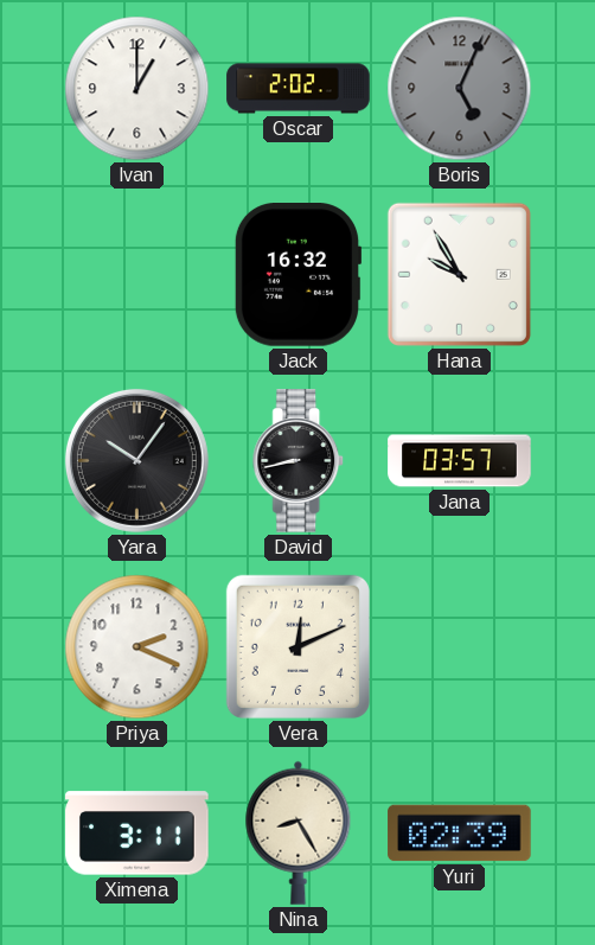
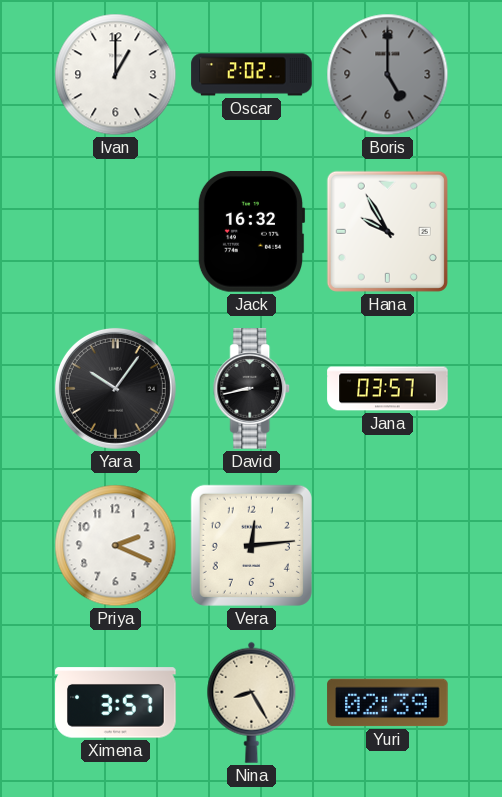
Boris: 5:04 -> 5:00
Vera: 12:11 -> 12:14
Ximena: 3:11 -> 3:57
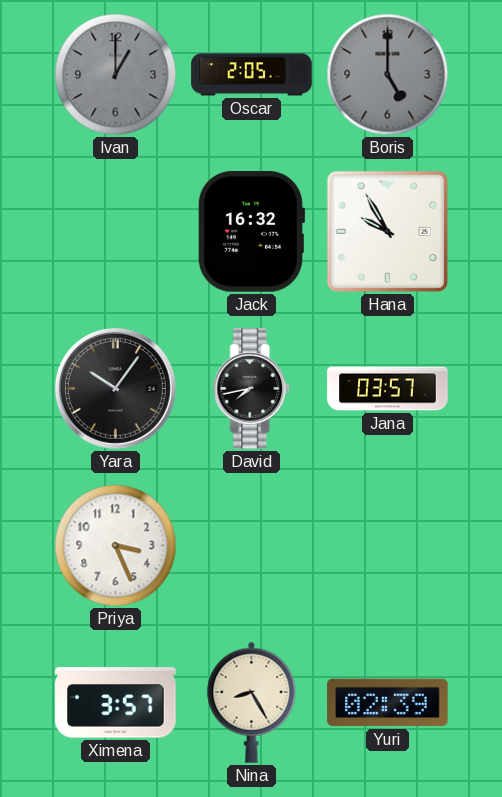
Ivan dial: white -> grey
Oscar: 2:02 -> 2:05
David: 8:43 -> 7:43
Priya: 2:19 -> 3:26
Vera: 12:14 -> none
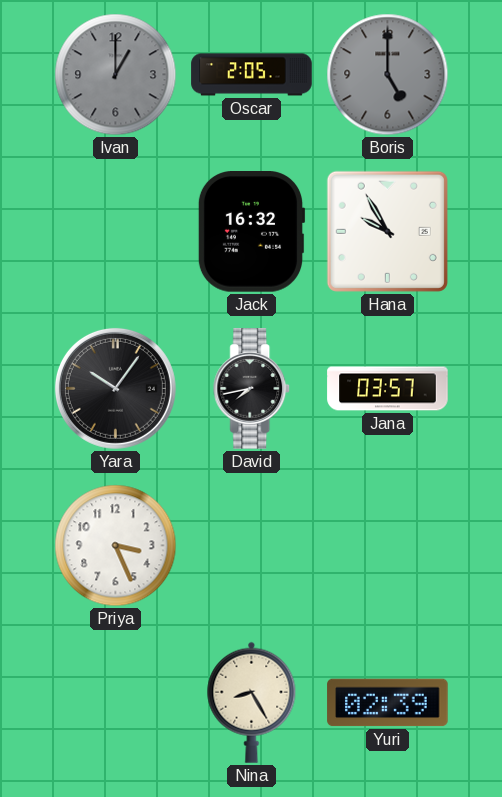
Ximena: 3:57 -> none
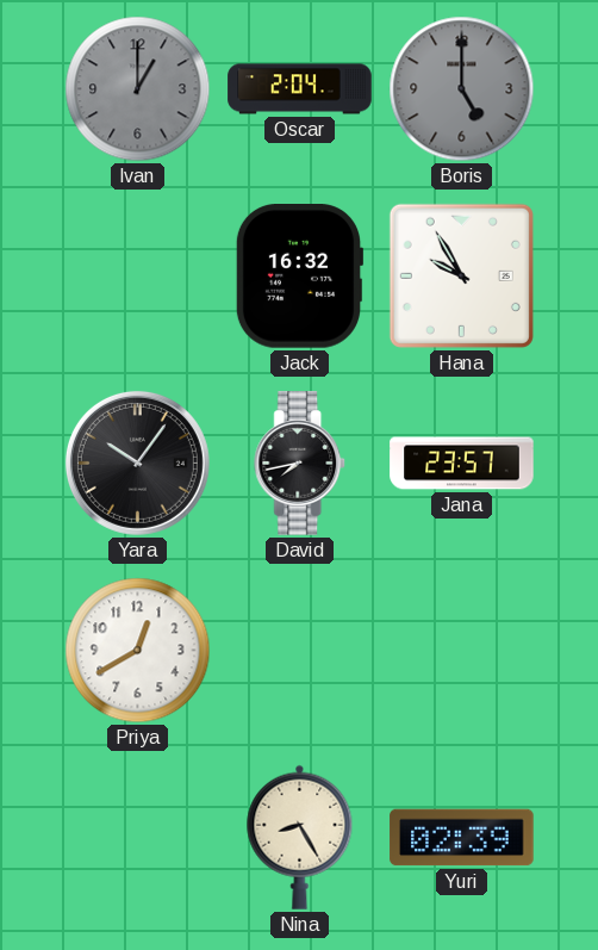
Oscar: 2:05 -> 2:04
Jana: 03:57 -> 23:57
Priya: 3:26 -> 12:40
